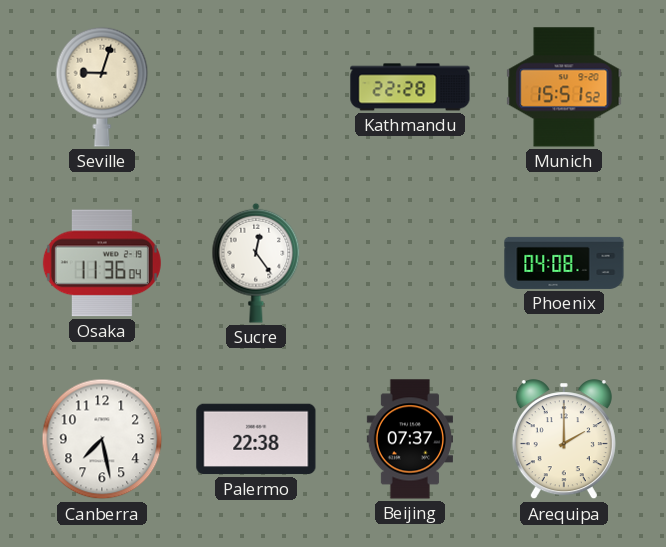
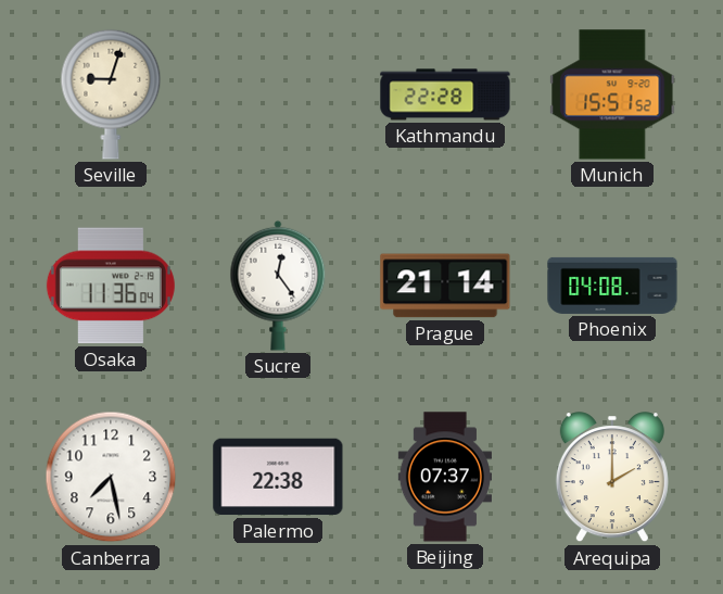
Prague: none -> 21:14
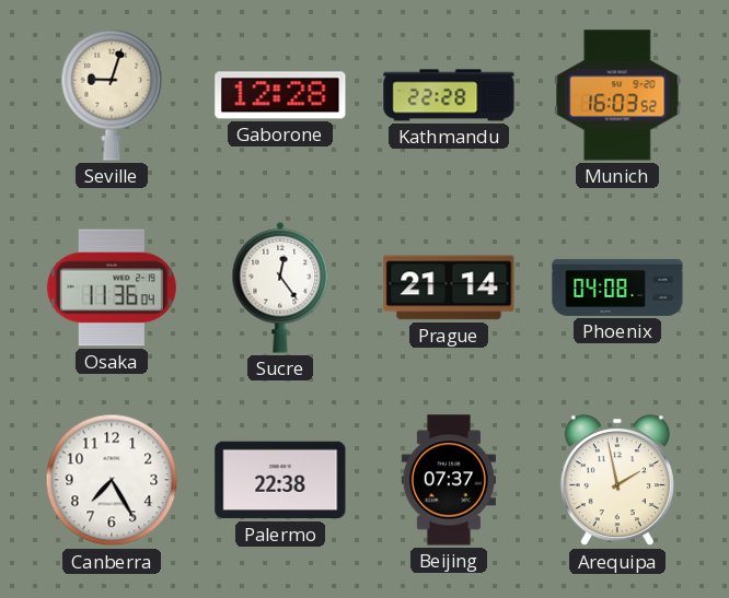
Gaborone: none -> 12:28
Munich: 15:51 -> 16:03
Canberra: 7:28 -> 7:25
Arequipa: 2:00 -> 1:58
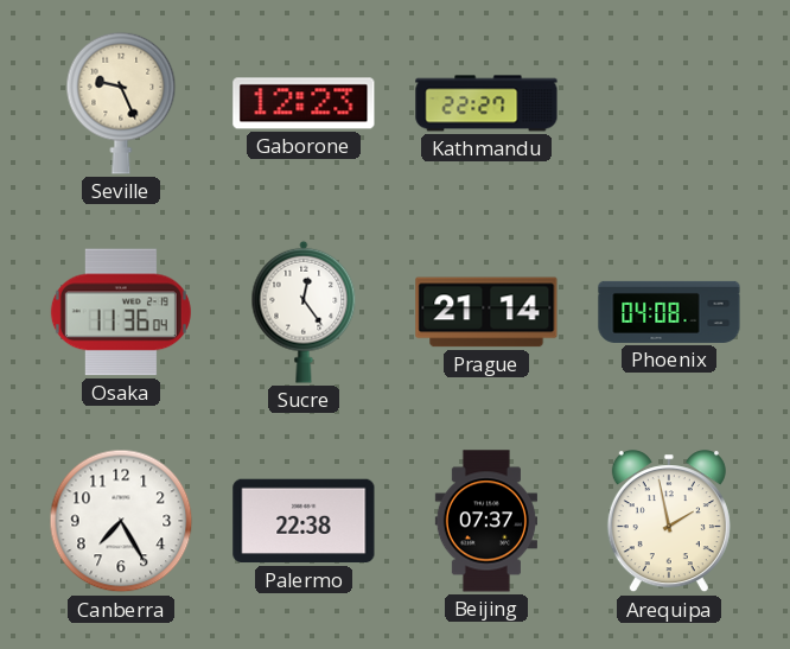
Seville: 9:03 -> 9:26
Gaborone: 12:28 -> 12:23
Kathmandu: 22:28 -> 22:27
Munich: 16:03 -> none
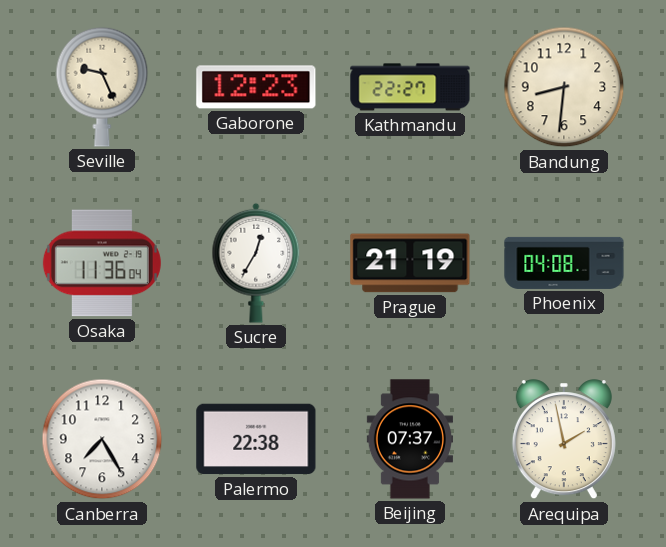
Bandung: none -> 8:31
Sucre: 12:24 -> 12:35
Prague: 21:14 -> 21:19
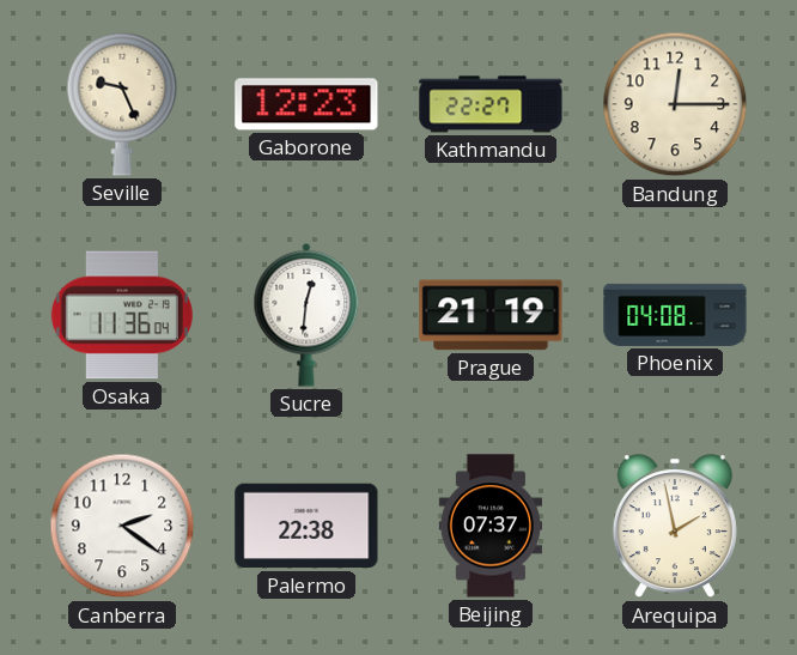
Bandung: 8:31 -> 12:15
Sucre: 12:35 -> 12:31
Canberra: 7:25 -> 2:21
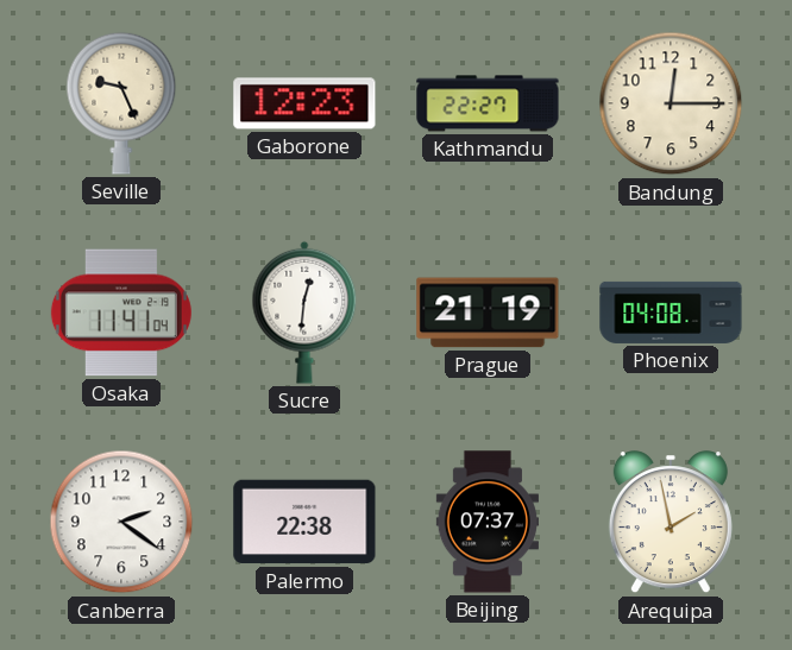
Osaka: 11:36 -> 11:41
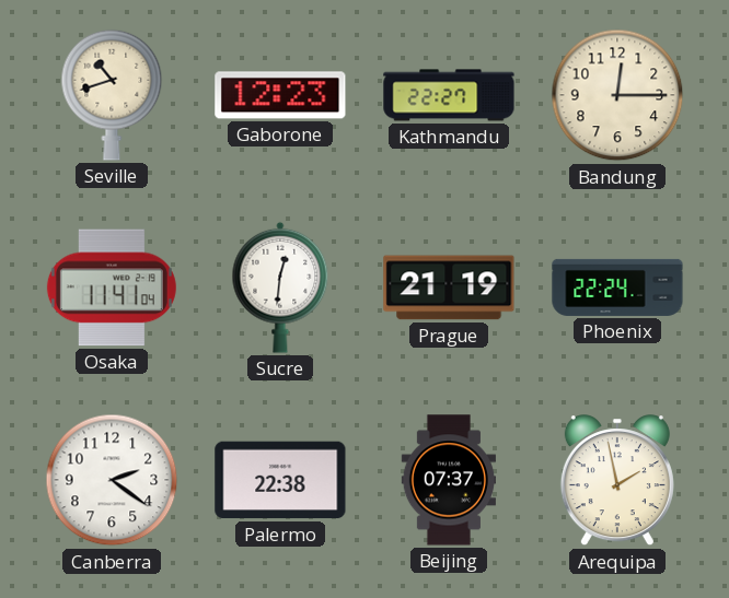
Seville: 9:26 -> 10:42
Phoenix: 04:08 -> 22:24
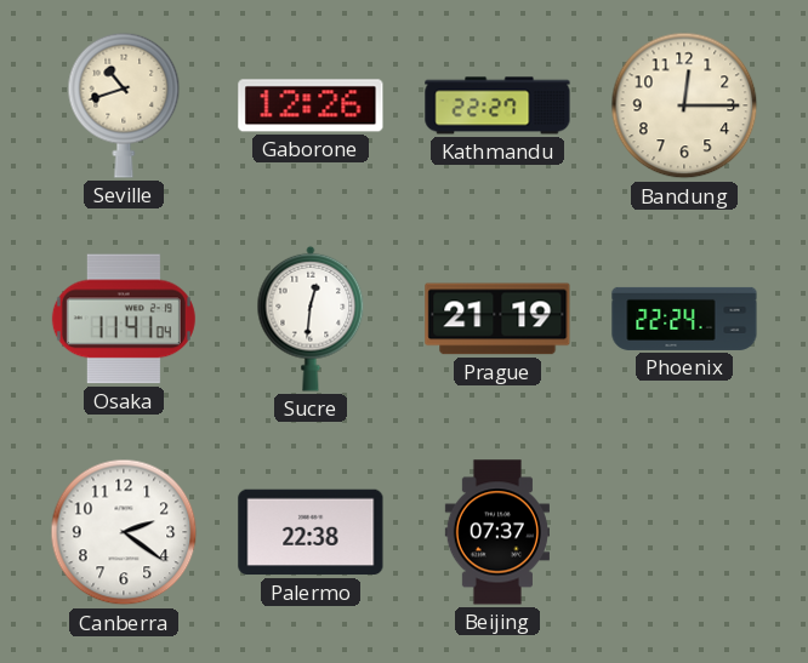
Gaborone: 12:23 -> 12:26
Arequipa: 1:58 -> none
